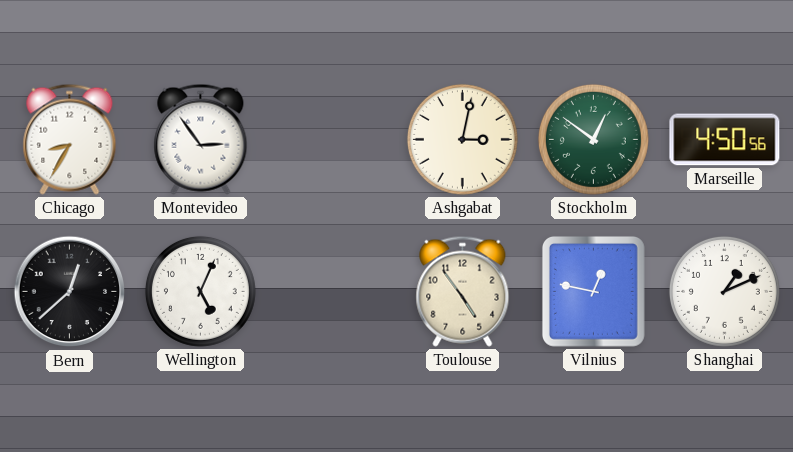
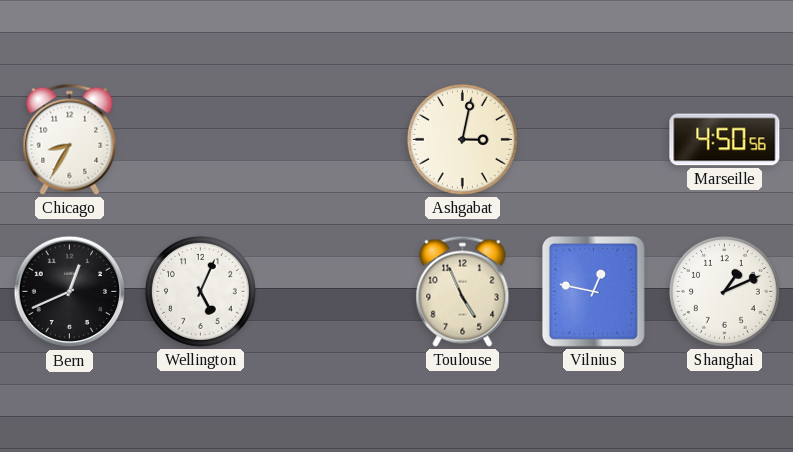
Montevideo: 2:54 -> none
Stockholm: 12:51 -> none
Bern: 12:38 -> 12:41
Toulouse: 4:54 -> 4:56
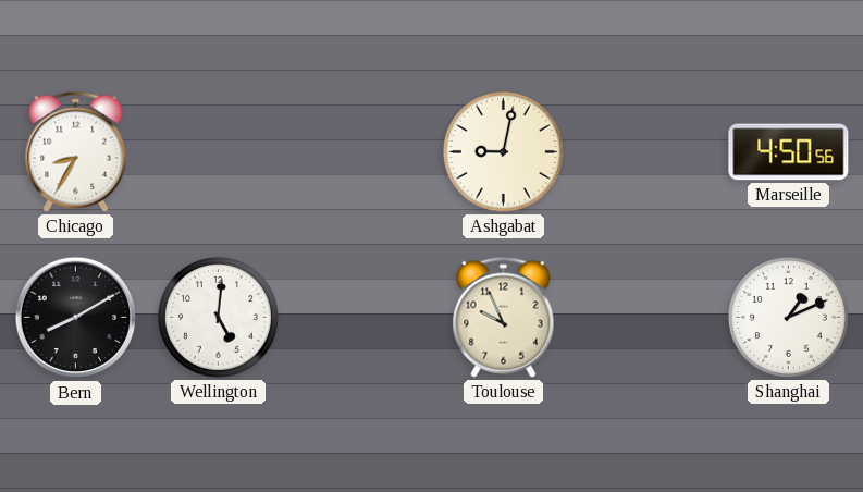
Ashgabat: 3:02 -> 9:02
Bern: 12:41 -> 8:10
Wellington: 5:04 -> 5:01
Toulouse: 4:56 -> 9:56
Vilnius: 12:47 -> none
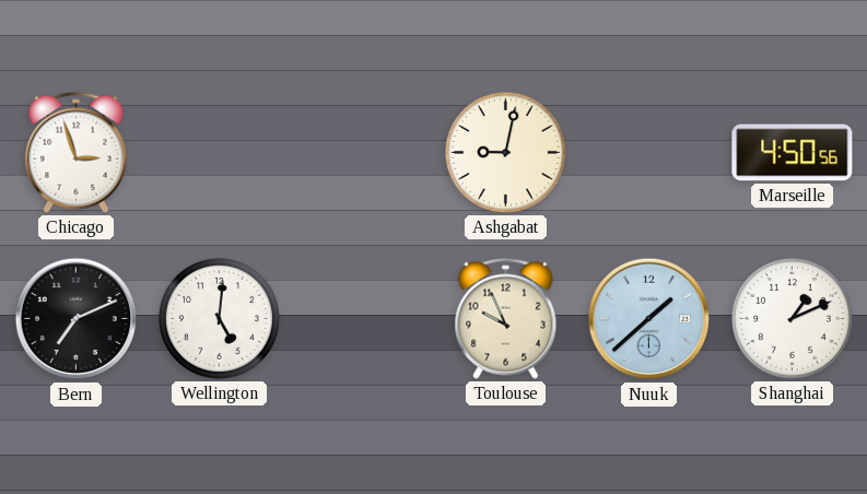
Chicago: 8:35 -> 2:57
Bern: 8:10 -> 7:11
Nuuk: none -> 1:38
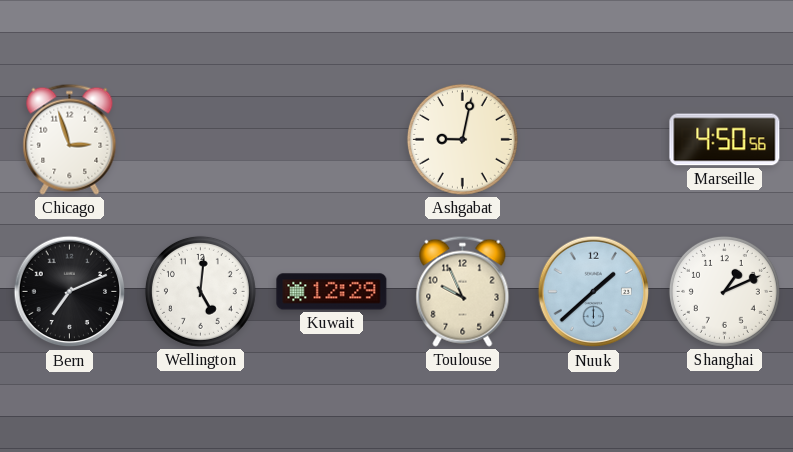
Kuwait: none -> 12:29
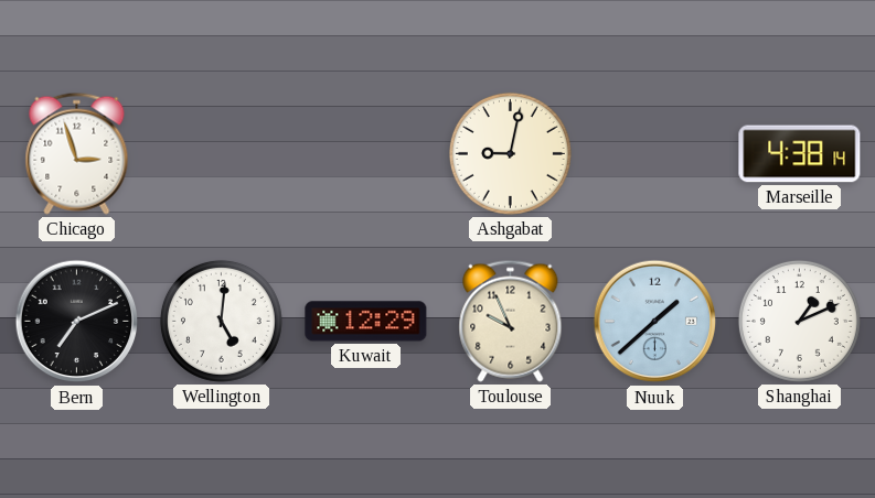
Marseille: 4:50 -> 4:38
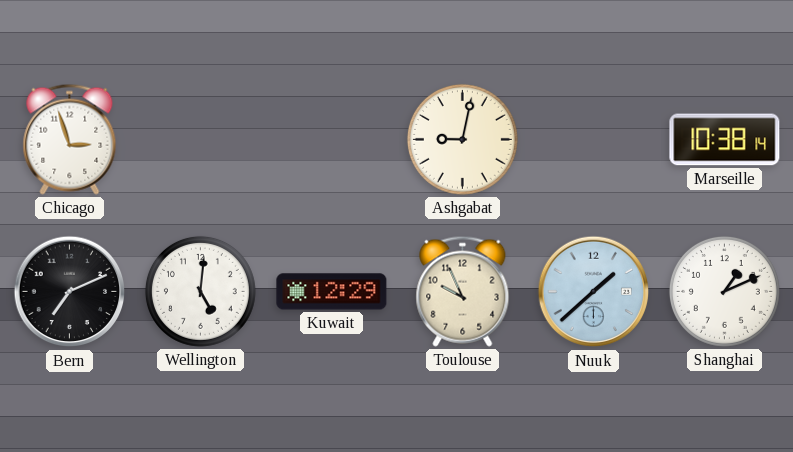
Marseille: 4:38 -> 10:38
